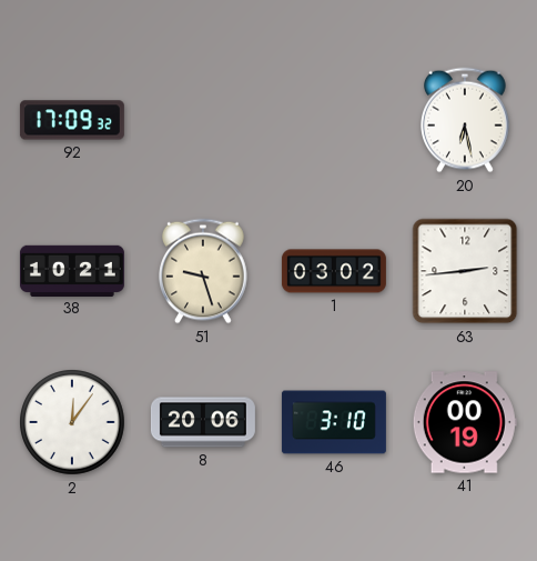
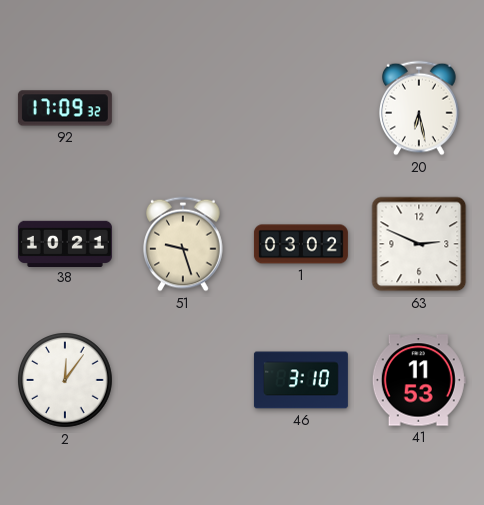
63: 2:44 -> 2:49
8: 20:06 -> none
41: 00:19 -> 11:53
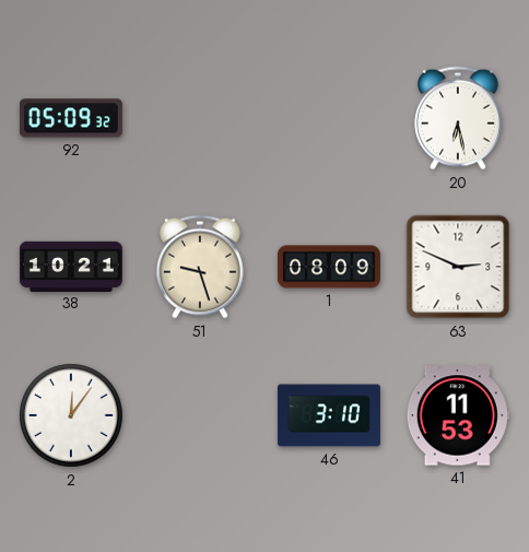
92: 17:09 -> 05:09
1: 03:02 -> 08:09
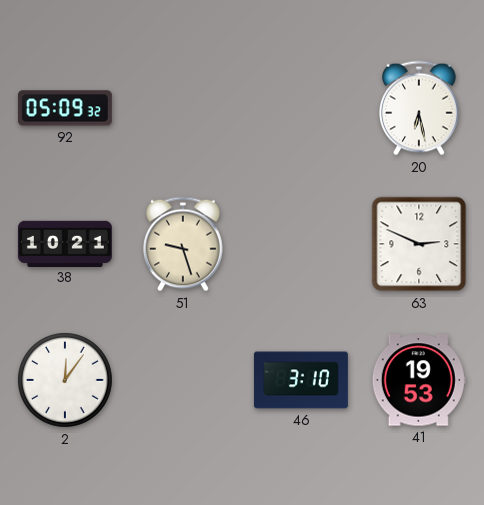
1: 08:09 -> none
41: 11:53 -> 19:53
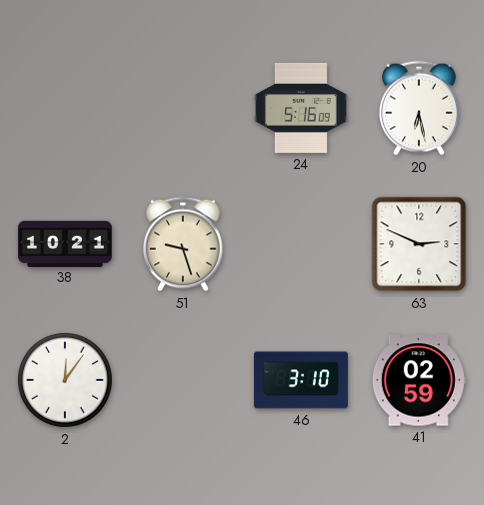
92: 05:09 -> none
24: none -> 5:16
41: 19:53 -> 02:59
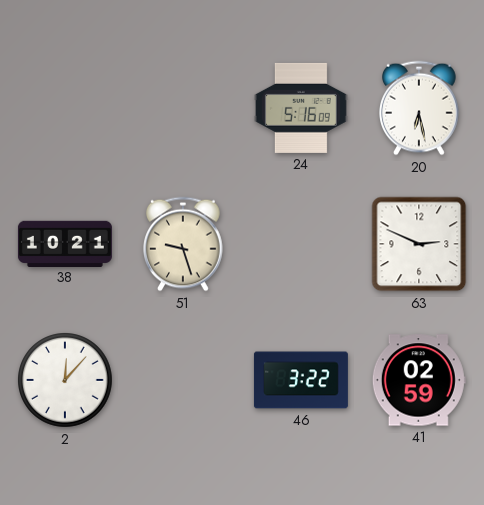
2: 12:06 -> 12:07
46: 3:10 -> 3:22
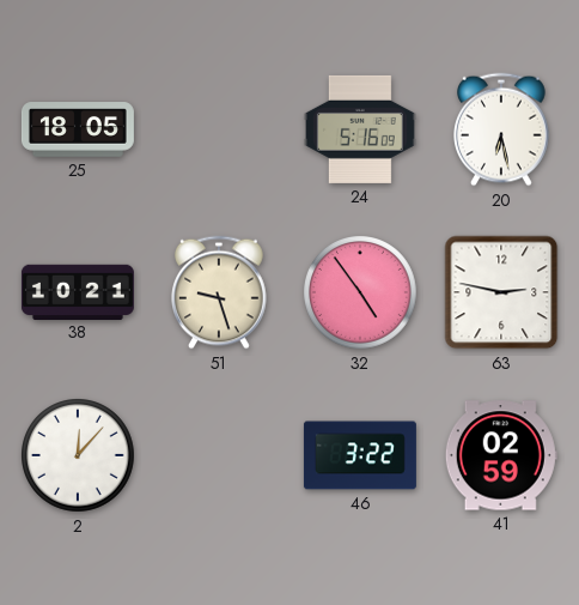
25: none -> 18:05
32: none -> 4:54
63: 2:49 -> 2:47
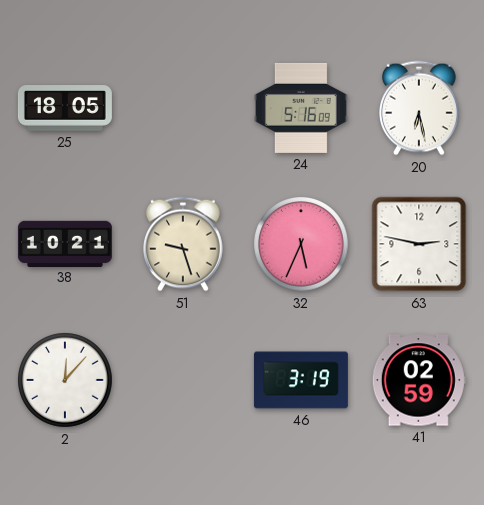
32: 4:54 -> 5:34
46: 3:22 -> 3:19
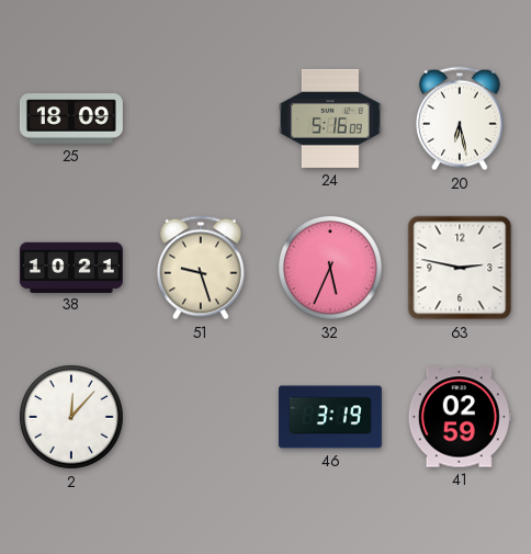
25: 18:05 -> 18:09
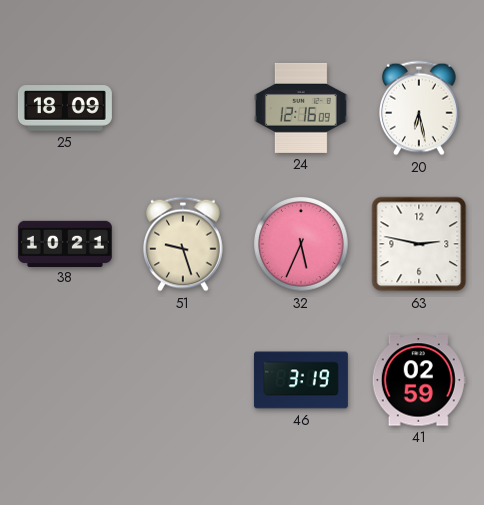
24: 5:16 -> 12:16
2: 12:07 -> none
